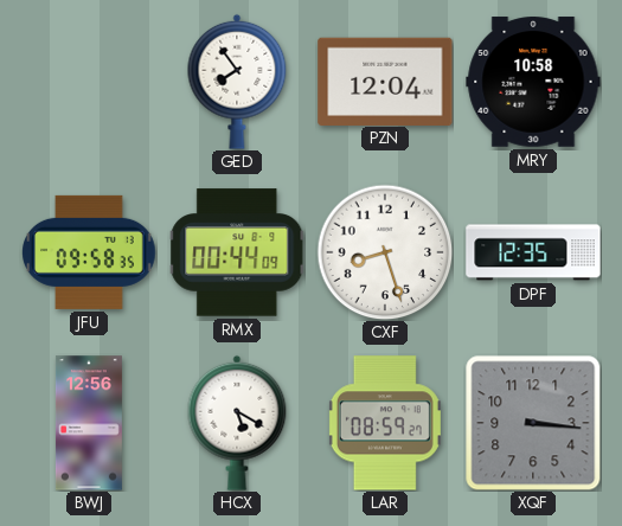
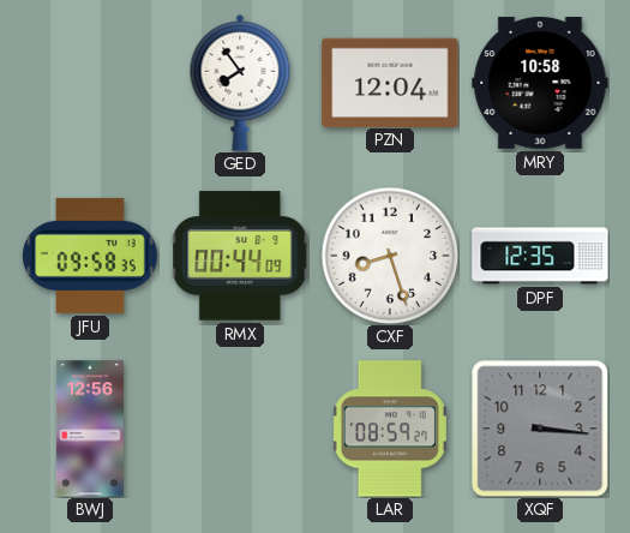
HCX: 5:20 -> none
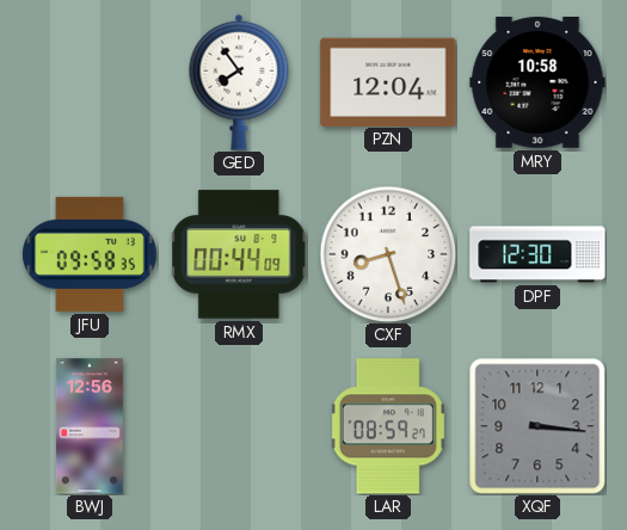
DPF: 12:35 -> 12:30
